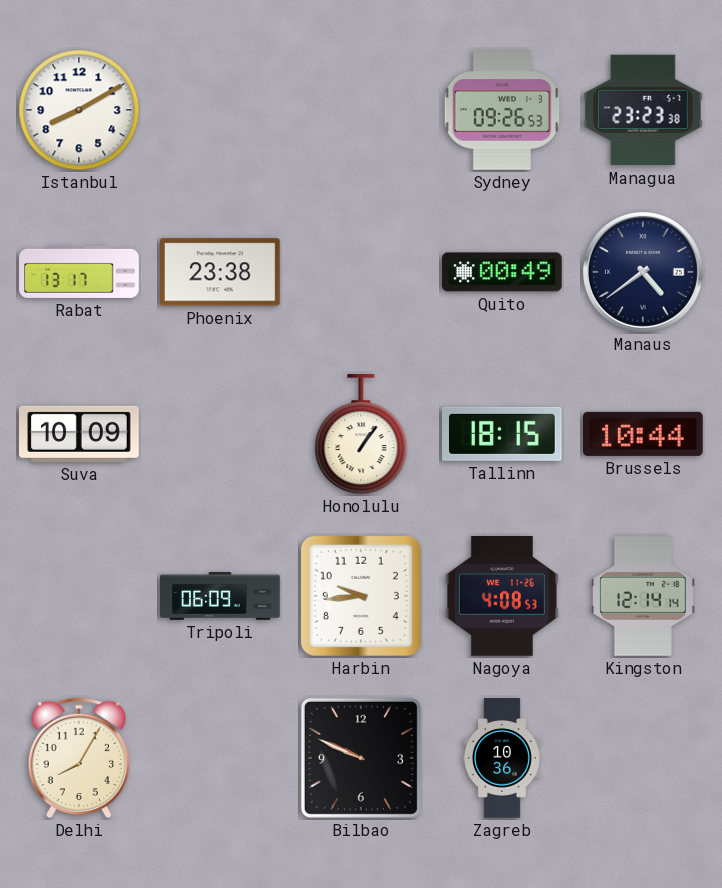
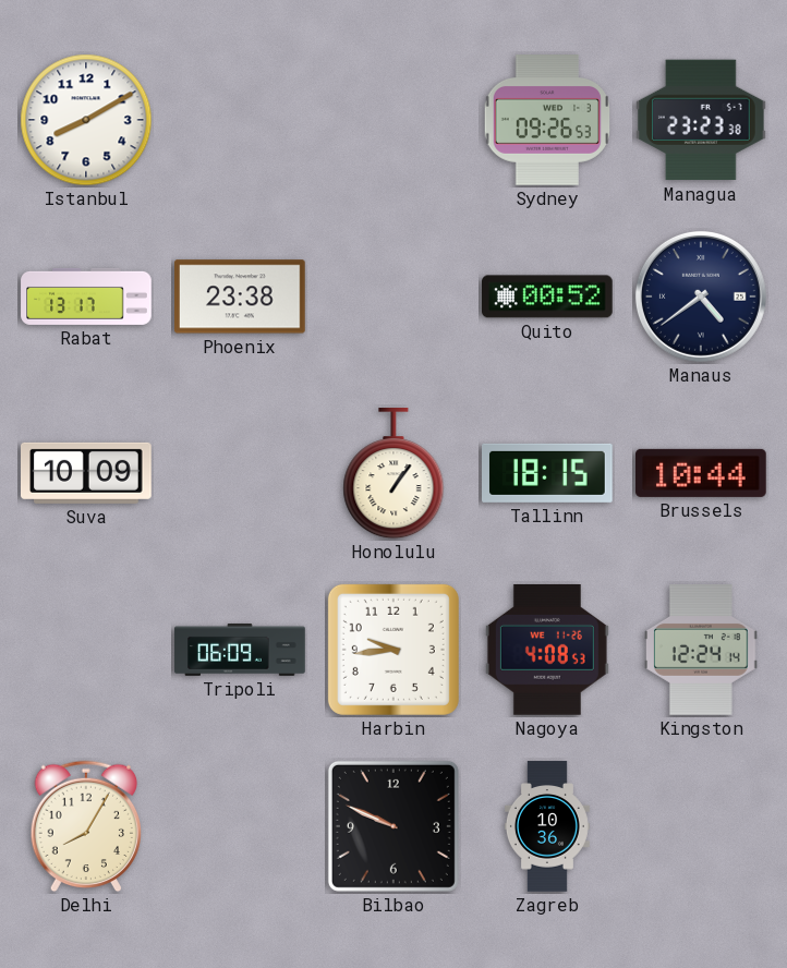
Quito: 00:49 -> 00:52
Kingston: 12:14 -> 12:24
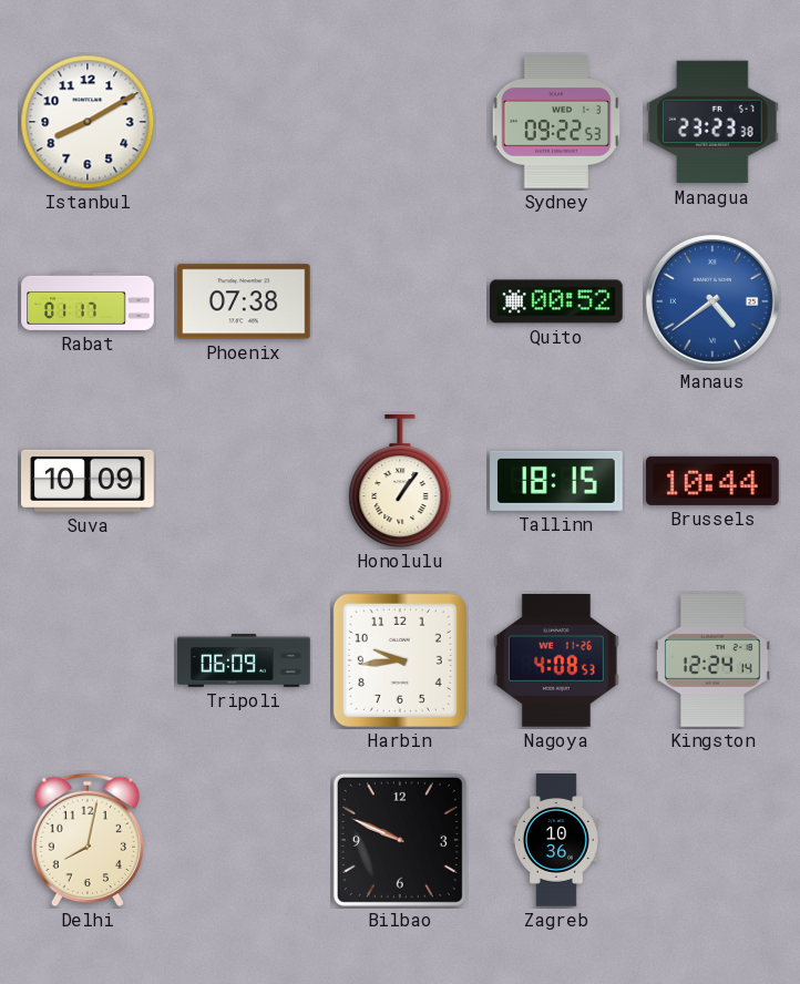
Sydney: 09:26 -> 09:22
Rabat: 13:17 -> 01:17
Phoenix: 23:38 -> 07:38
Manaus dial: navy -> blue
Delhi: 8:05 -> 8:02
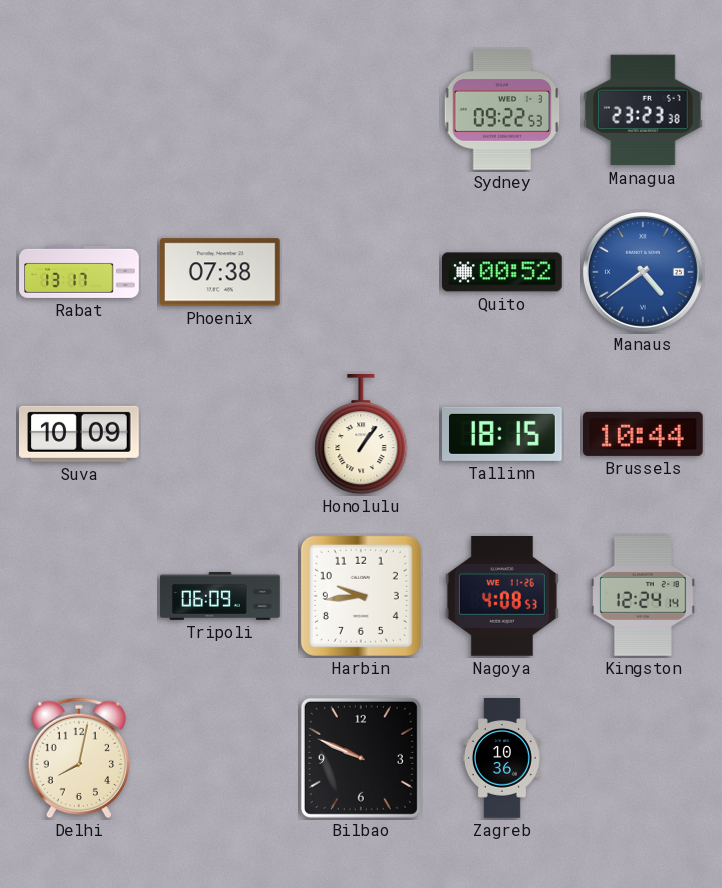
Istanbul: 8:10 -> none
Rabat: 01:17 -> 13:17
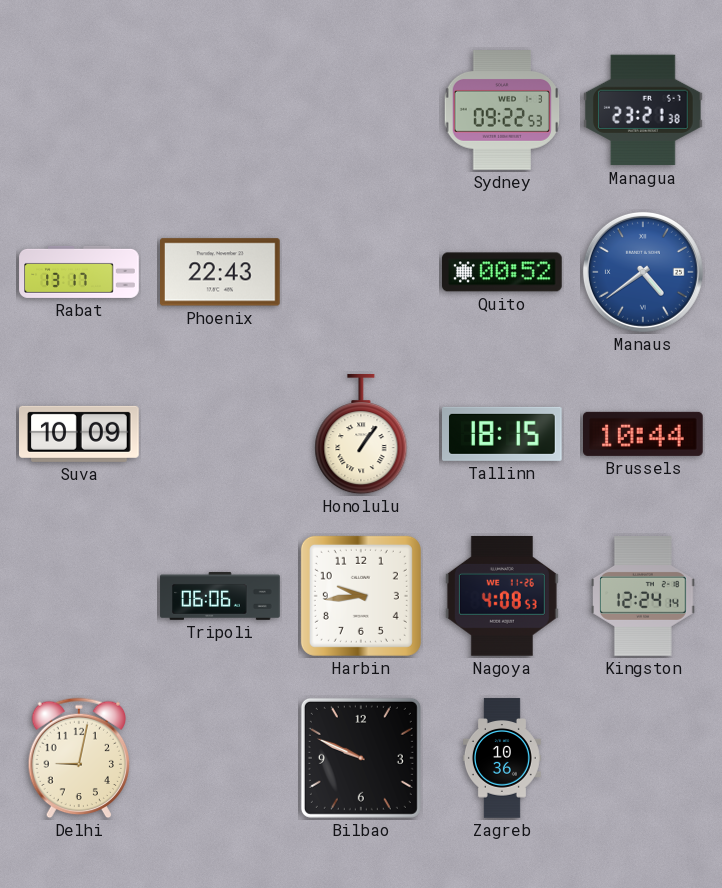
Managua: 23:23 -> 23:21
Phoenix: 07:38 -> 22:43
Tripoli: 06:09 -> 06:06
Delhi: 8:02 -> 9:02
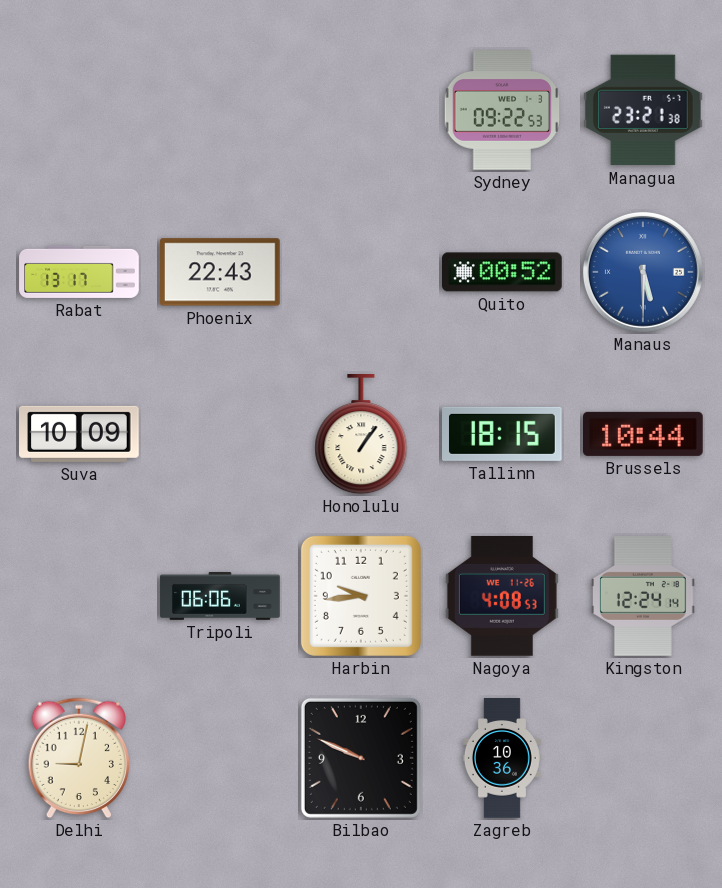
Manaus: 4:39 -> 5:30
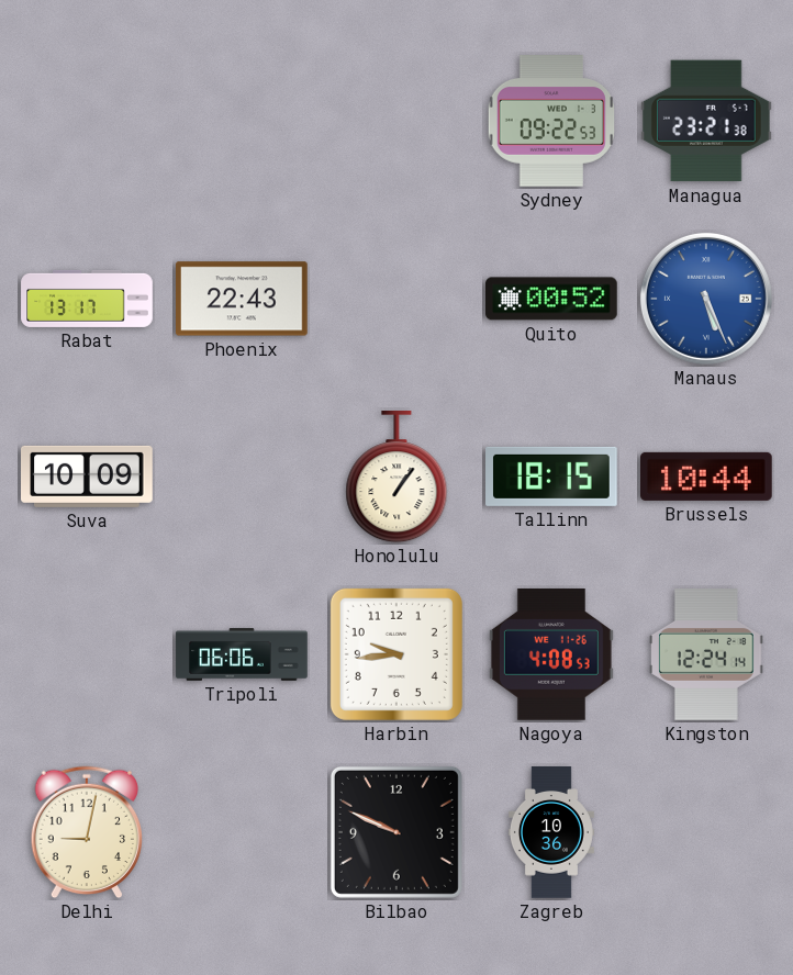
Manaus: 5:30 -> 5:26
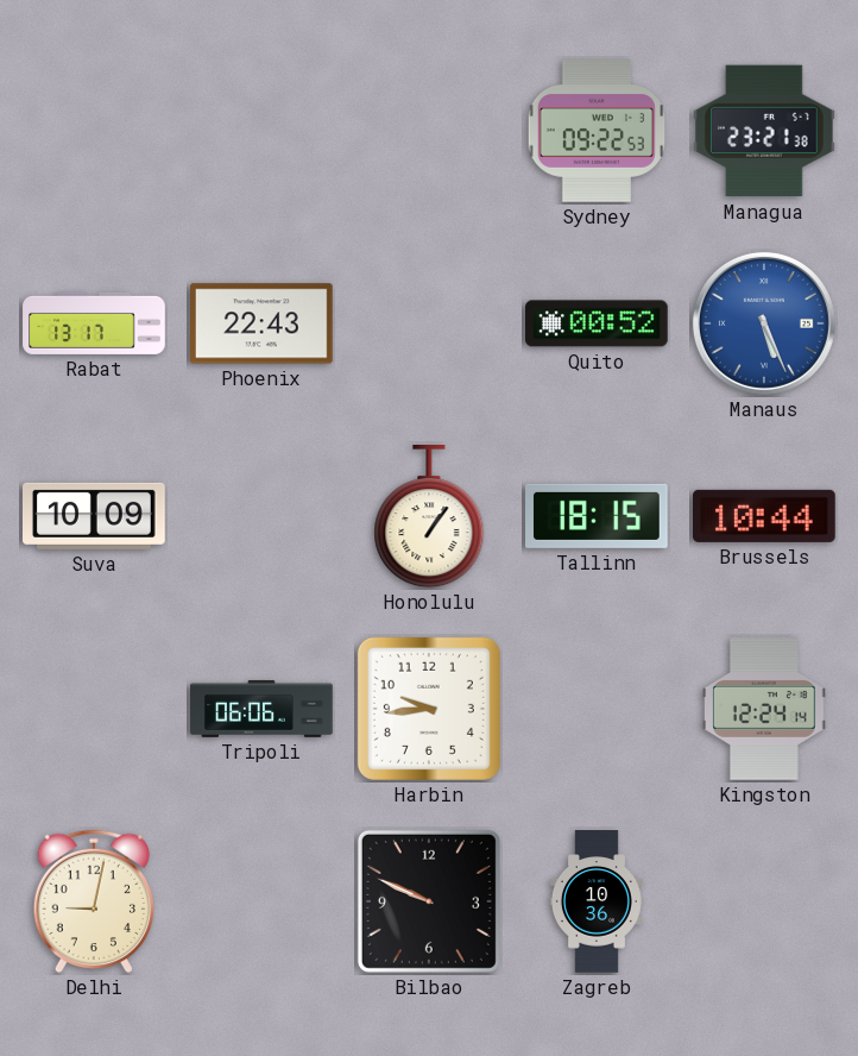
Nagoya: 4:08 -> none
